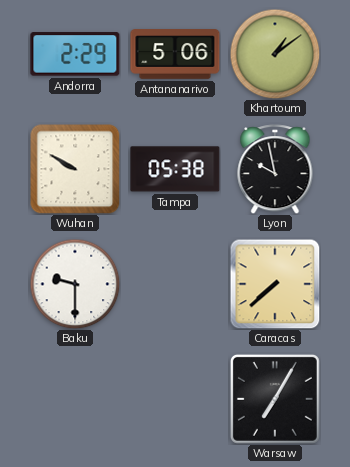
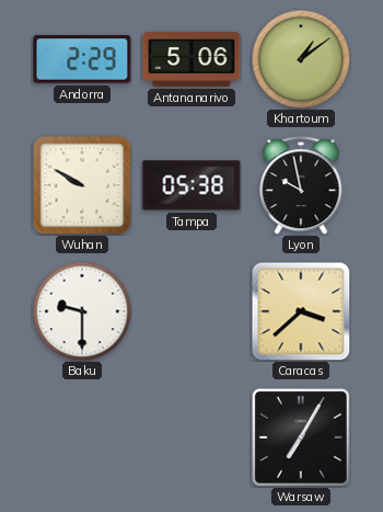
Caracas: 7:38 -> 3:38
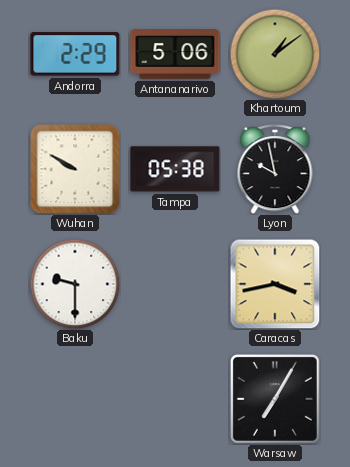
Caracas: 3:38 -> 3:43
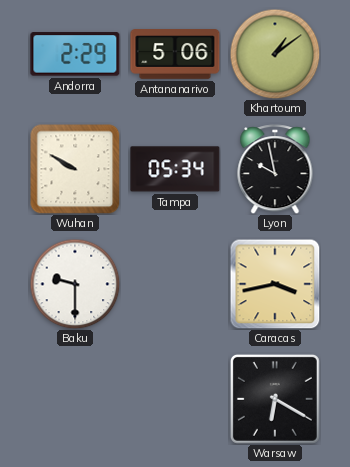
Tampa: 05:38 -> 05:34
Warsaw: 7:05 -> 6:20
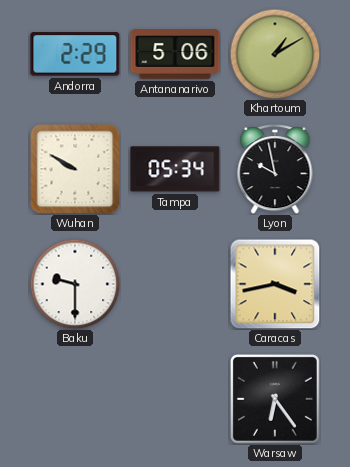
Khartoum: 1:09 -> 1:10
Warsaw: 6:20 -> 6:24
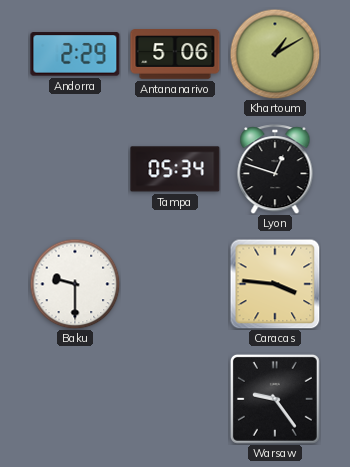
Wuhan: 9:50 -> none
Lyon: 9:58 -> 12:48
Caracas: 3:43 -> 3:46
Warsaw: 6:24 -> 9:24
